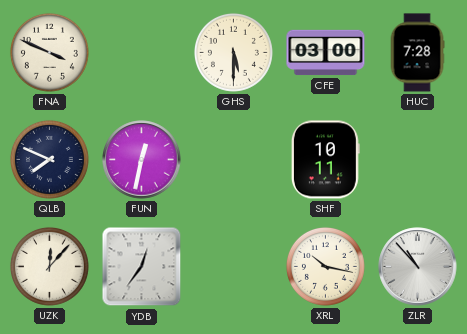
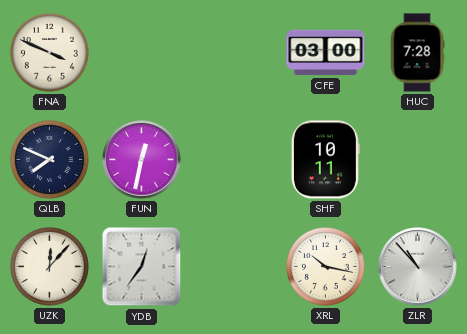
GHS: 5:30 -> none
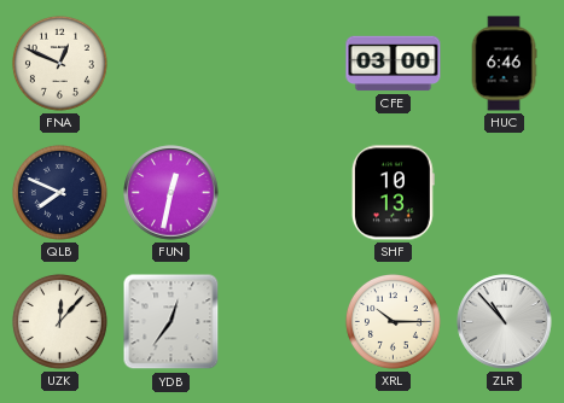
FNA: 3:49 -> 12:49
HUC: 7:28 -> 6:46
SHF: 10:11 -> 10:13
XRL: 10:17 -> 10:15
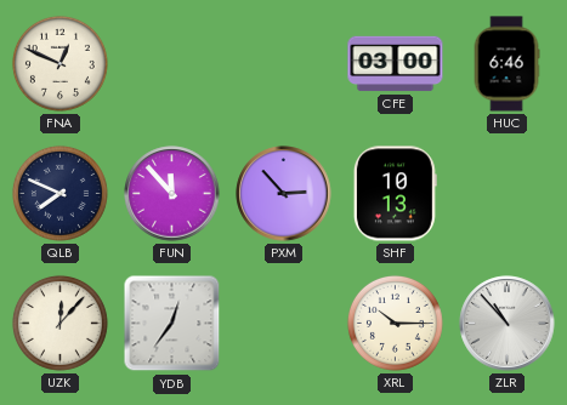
FUN: 12:32 -> 11:53
PXM: none -> 2:53
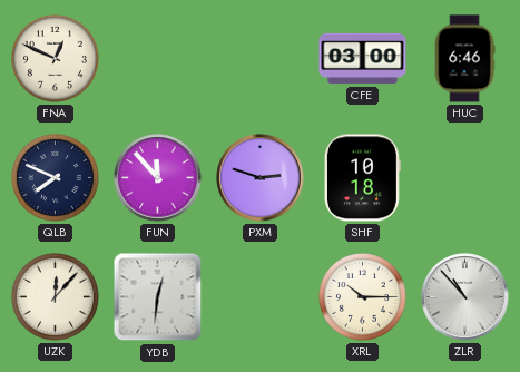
PXM: 2:53 -> 2:48
SHF: 10:13 -> 10:18
YDB: 12:36 -> 12:31
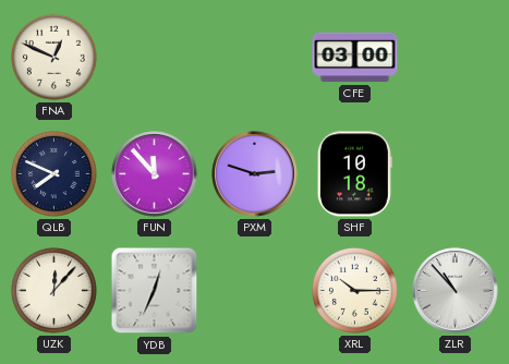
HUC: 6:46 -> none
YDB: 12:31 -> 12:34
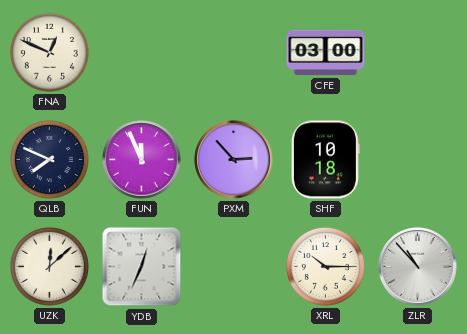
FUN: 11:53 -> 11:56
PXM: 2:48 -> 2:53
UZK: 12:07 -> 12:08
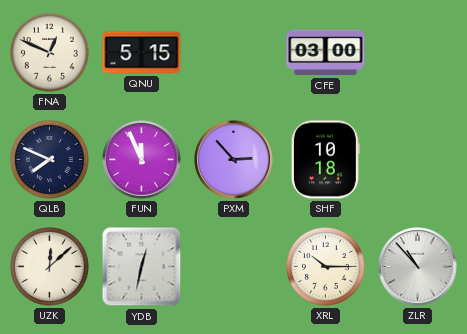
QNU: none -> 5:15
YDB: 12:34 -> 12:32
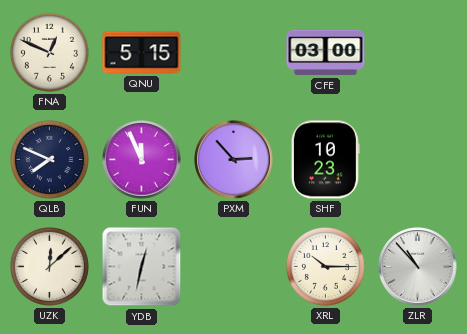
SHF: 10:18 -> 10:23
